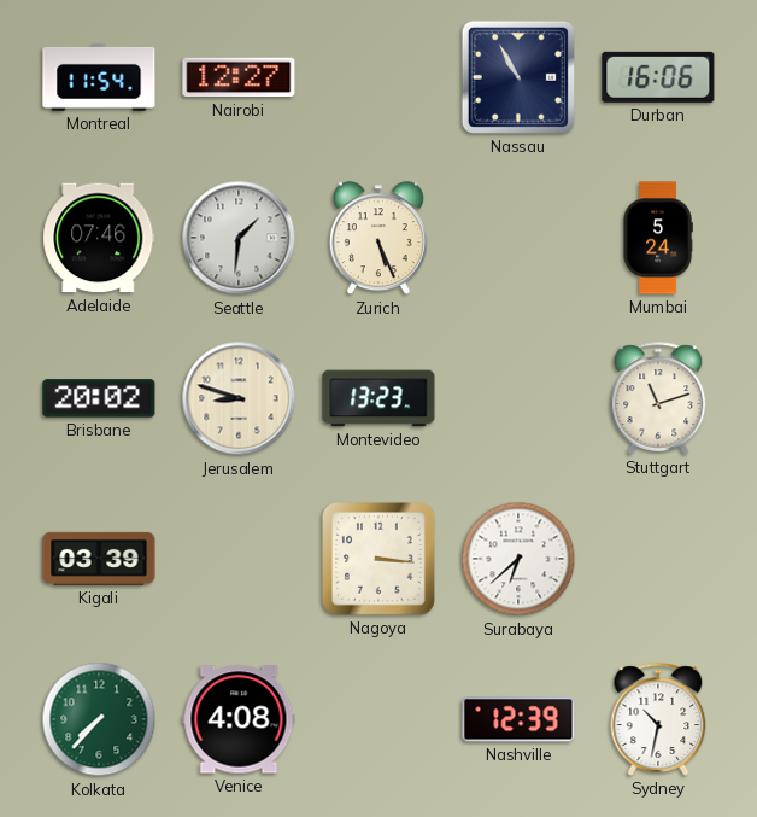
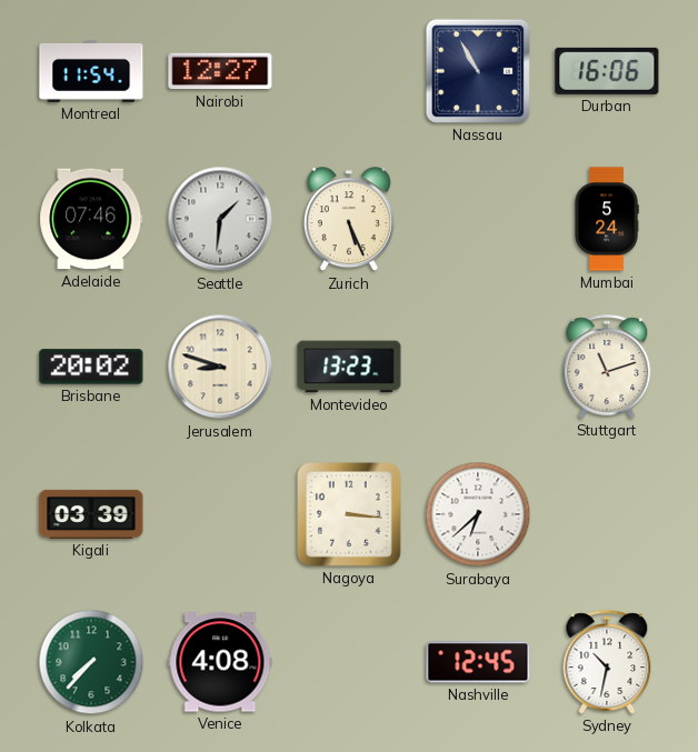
Nashville: 12:39 -> 12:45
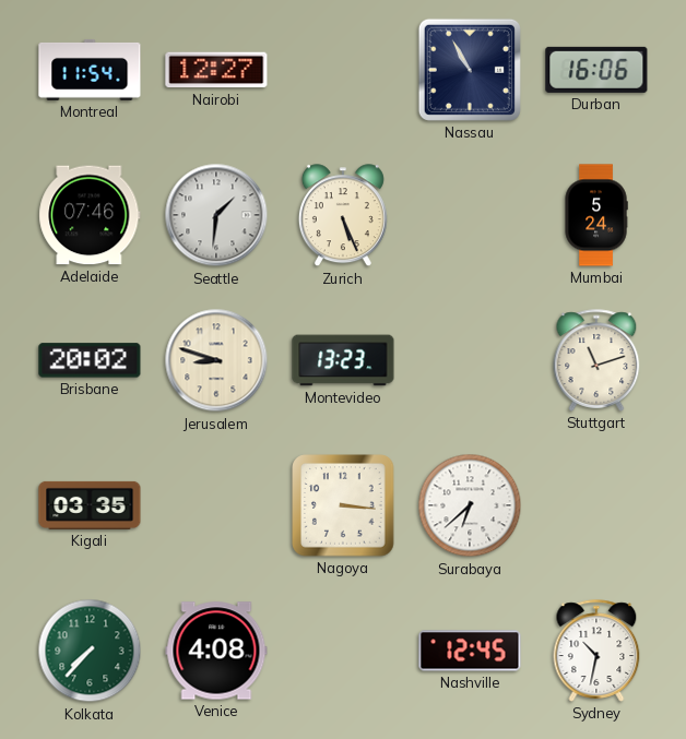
Kigali: 03:39 -> 03:35
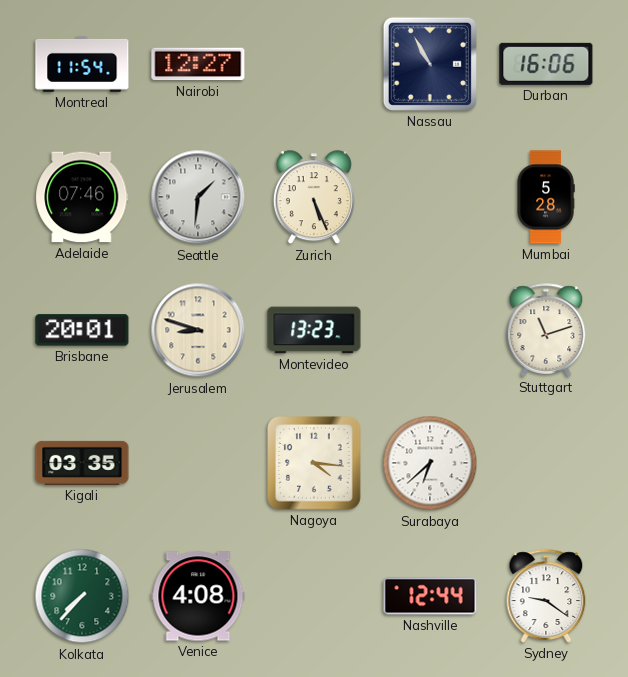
Mumbai: 5:24 -> 5:28
Brisbane: 20:02 -> 20:01
Nagoya: 3:16 -> 4:16
Nashville: 12:45 -> 12:44
Sydney: 10:32 -> 9:21
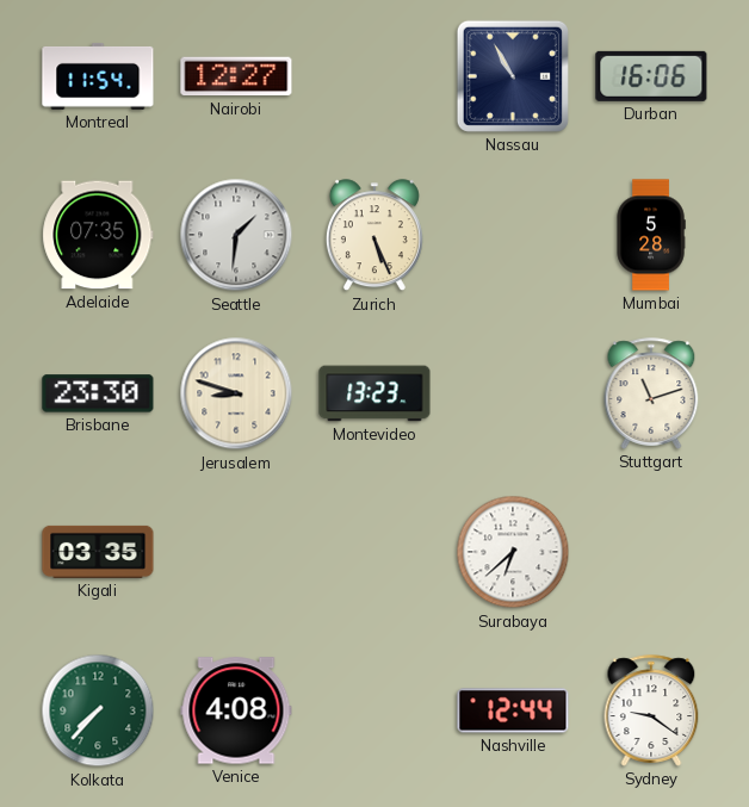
Adelaide: 07:46 -> 07:35
Brisbane: 20:01 -> 23:30
Nagoya: 4:16 -> none
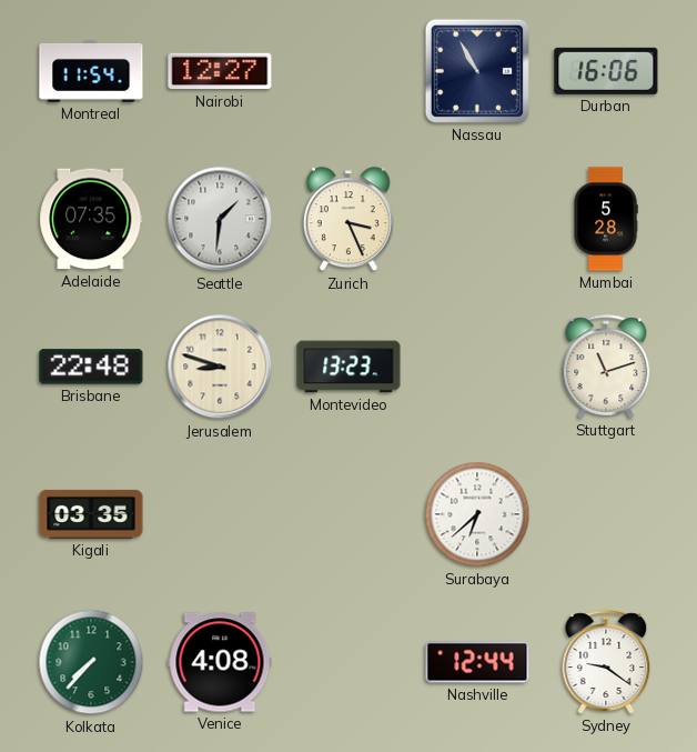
Zurich: 5:26 -> 3:26
Brisbane: 23:30 -> 22:48
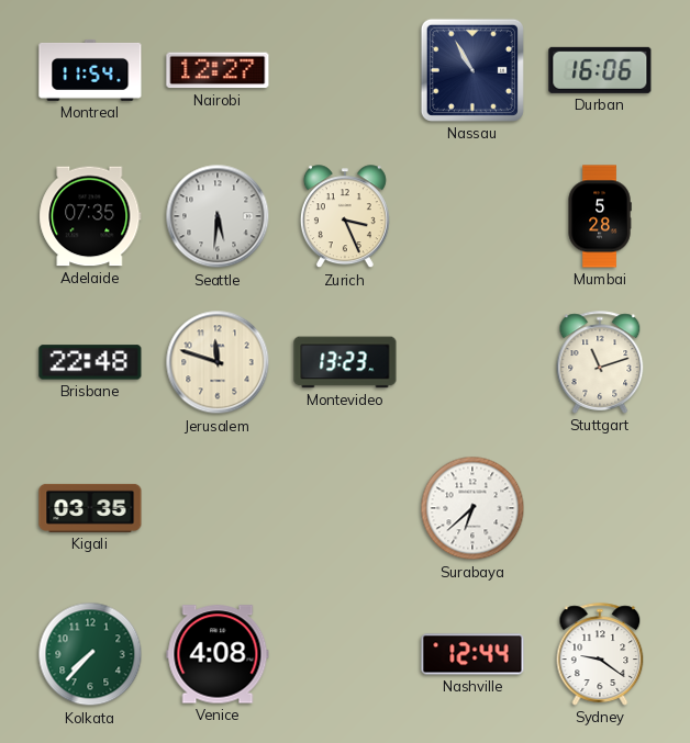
Seattle: 1:31 -> 5:31
Jerusalem: 8:48 -> 11:48
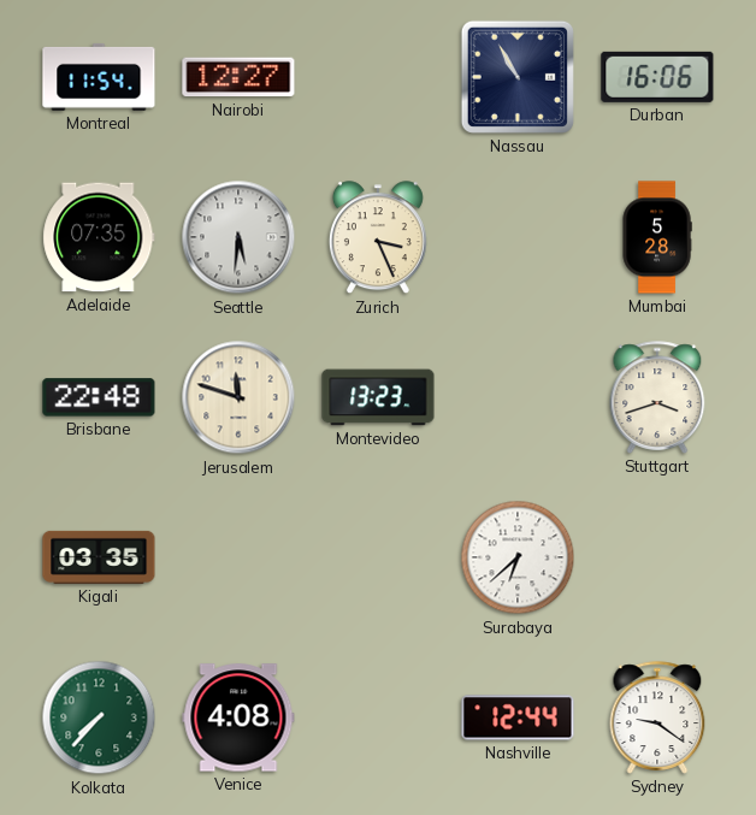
Stuttgart: 11:12 -> 3:42
